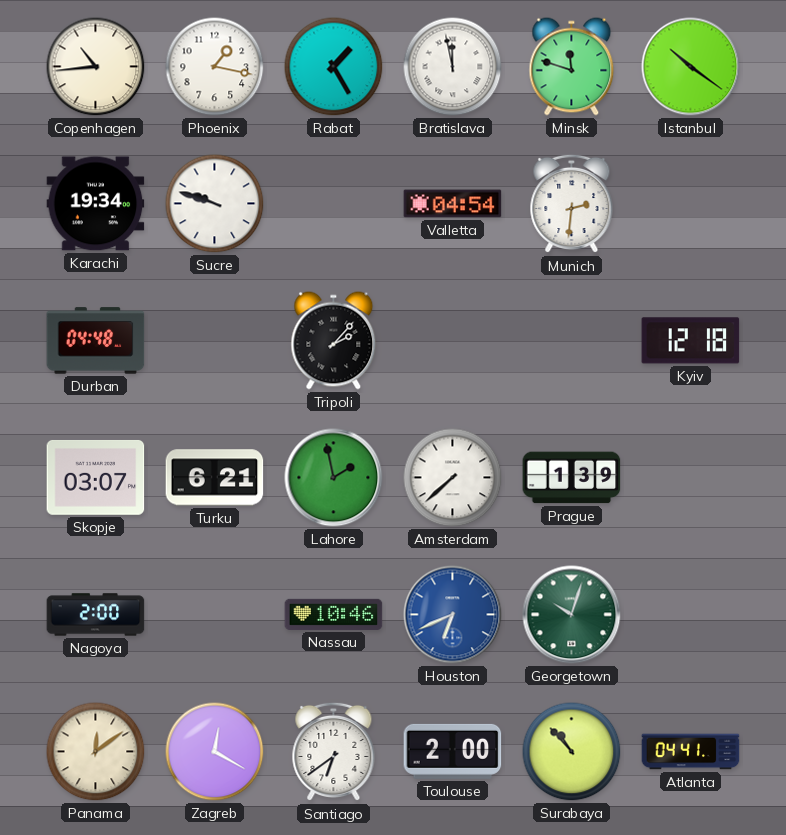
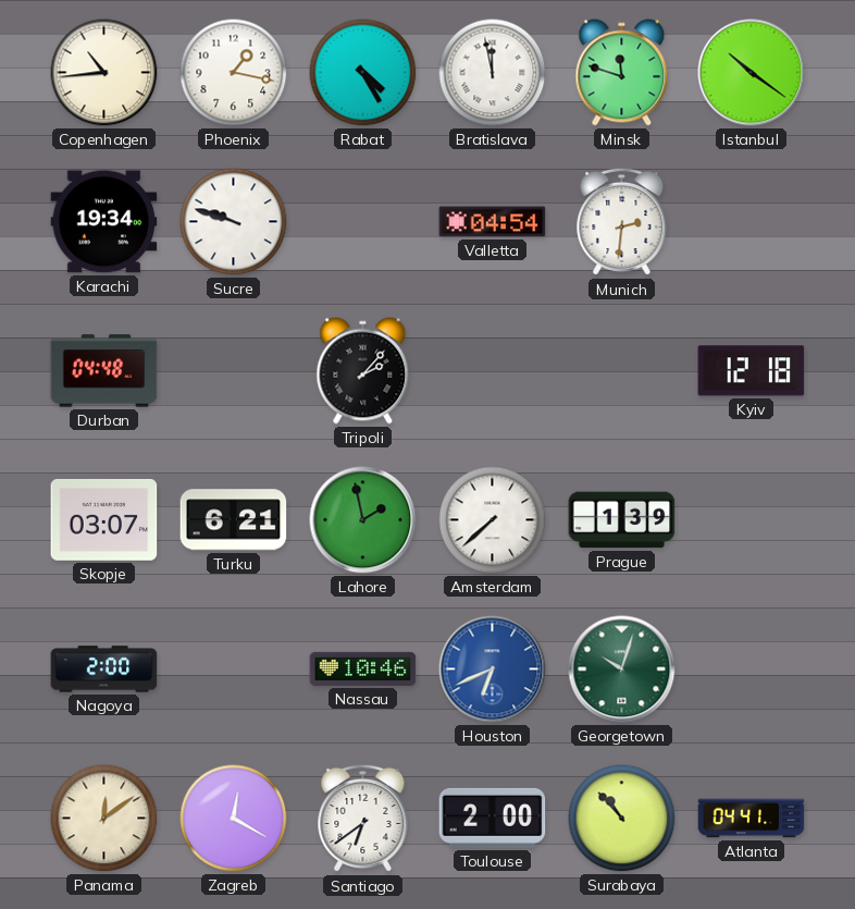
Rabat: 1:25 -> 4:25
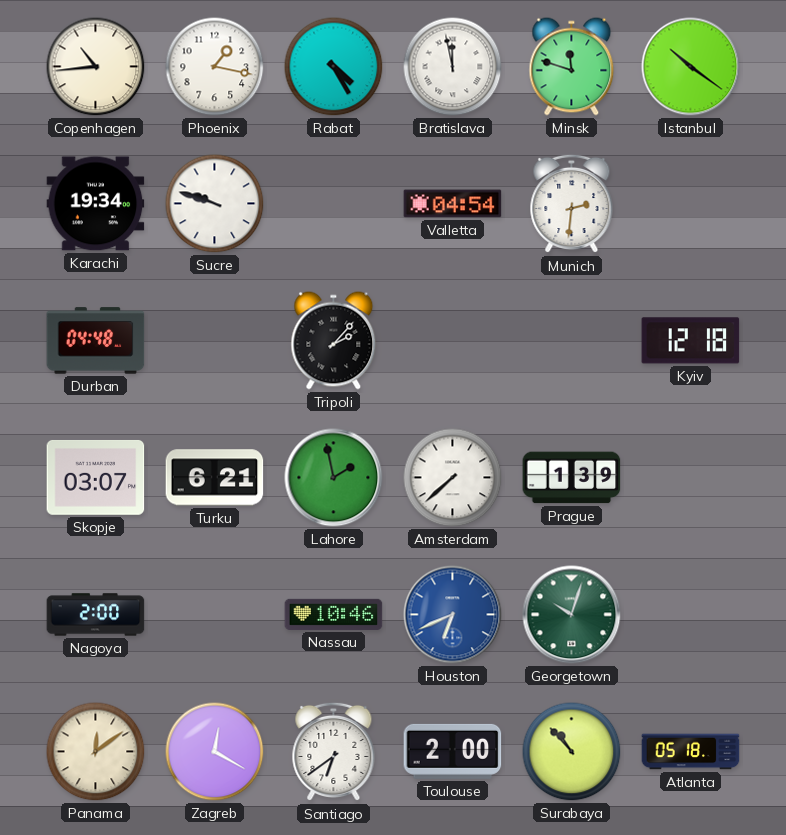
Atlanta: 04:41 -> 05:18
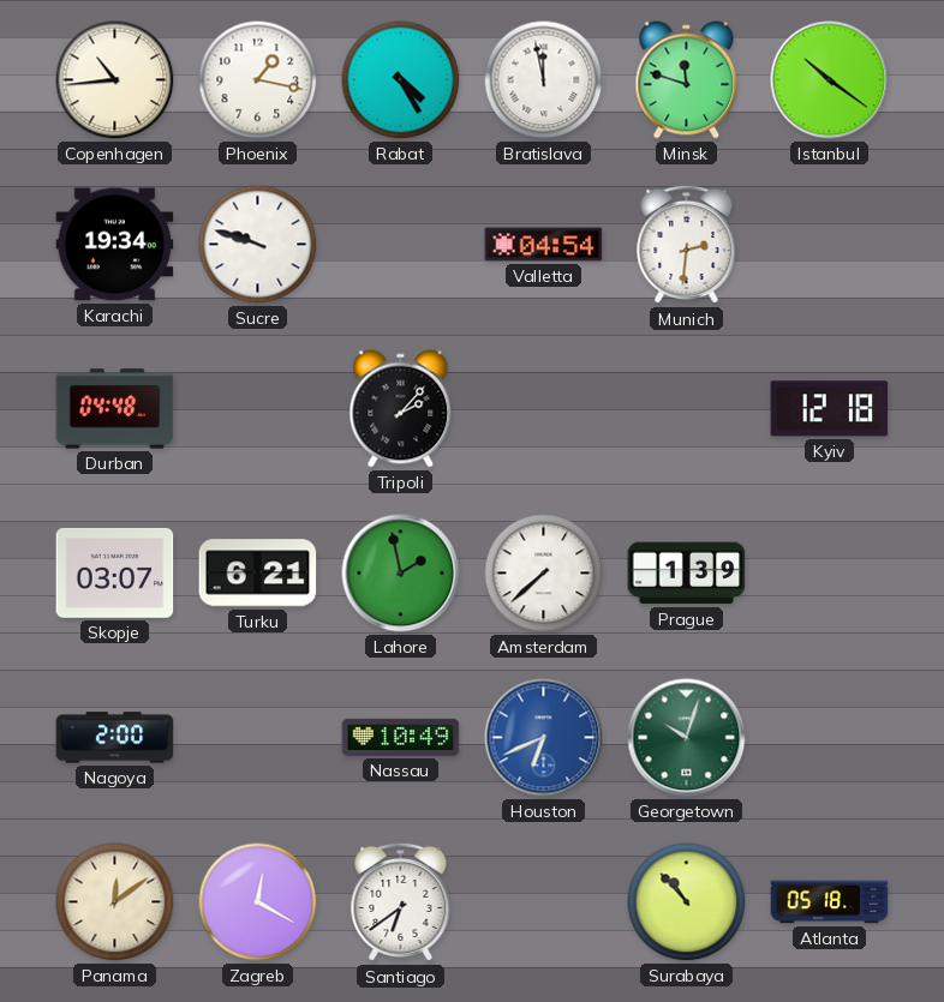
Nassau: 10:46 -> 10:49
Toulouse: 2:00 -> none
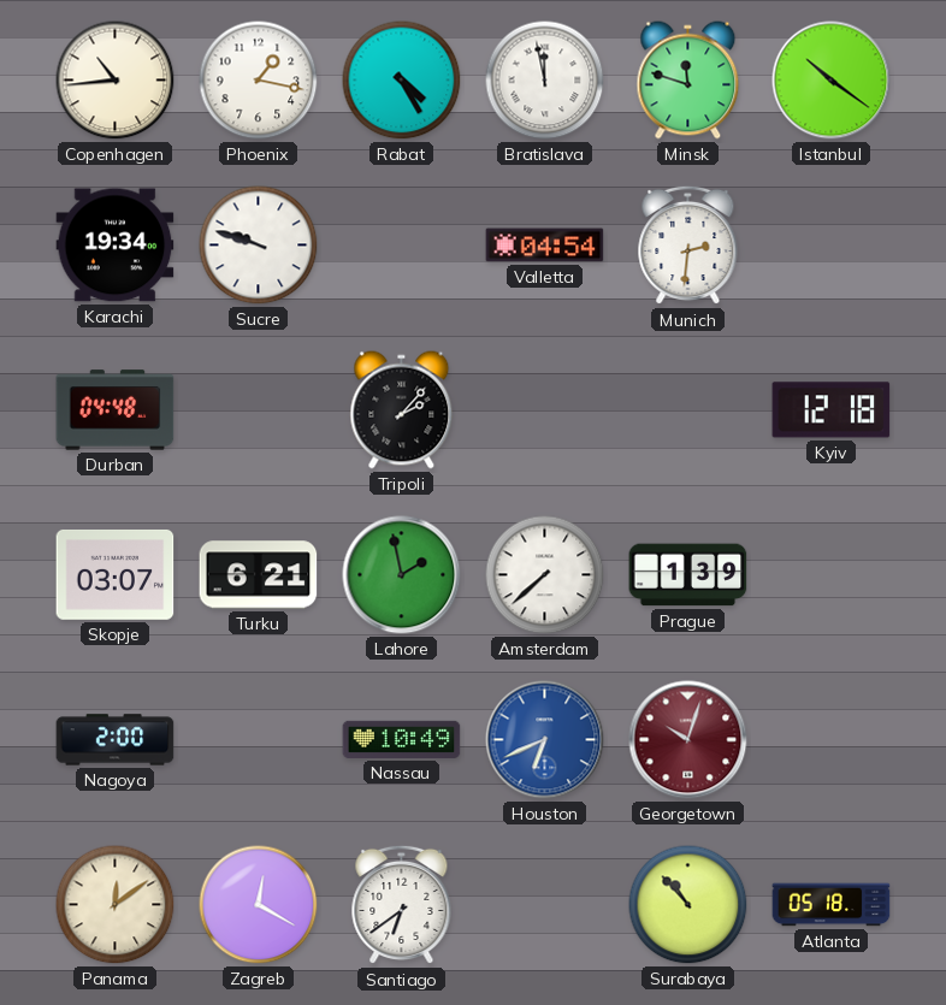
Georgetown dial: green -> burgundy
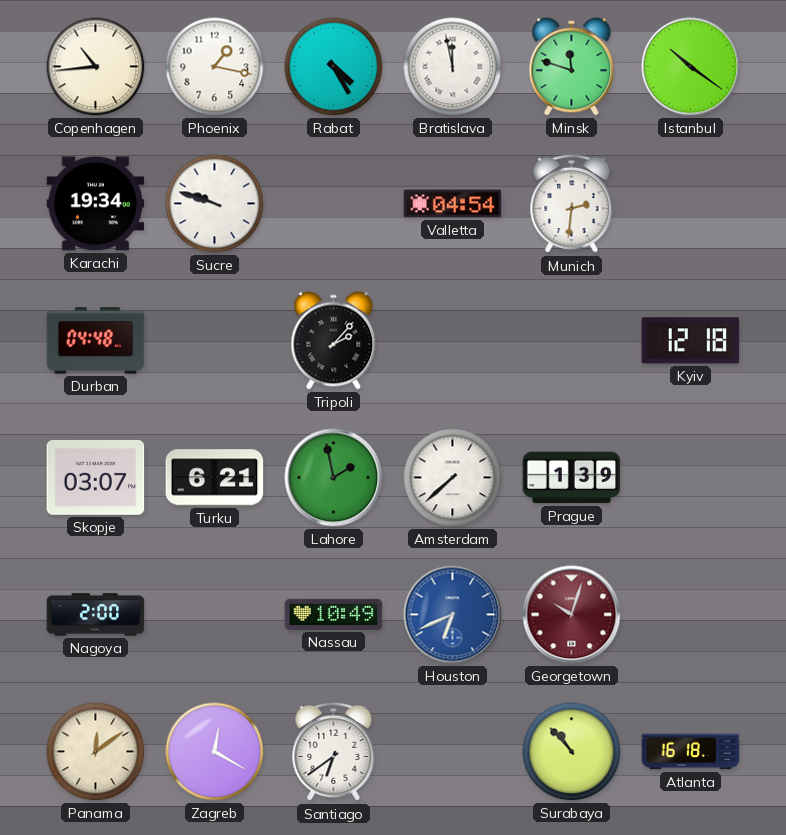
Atlanta: 05:18 -> 16:18
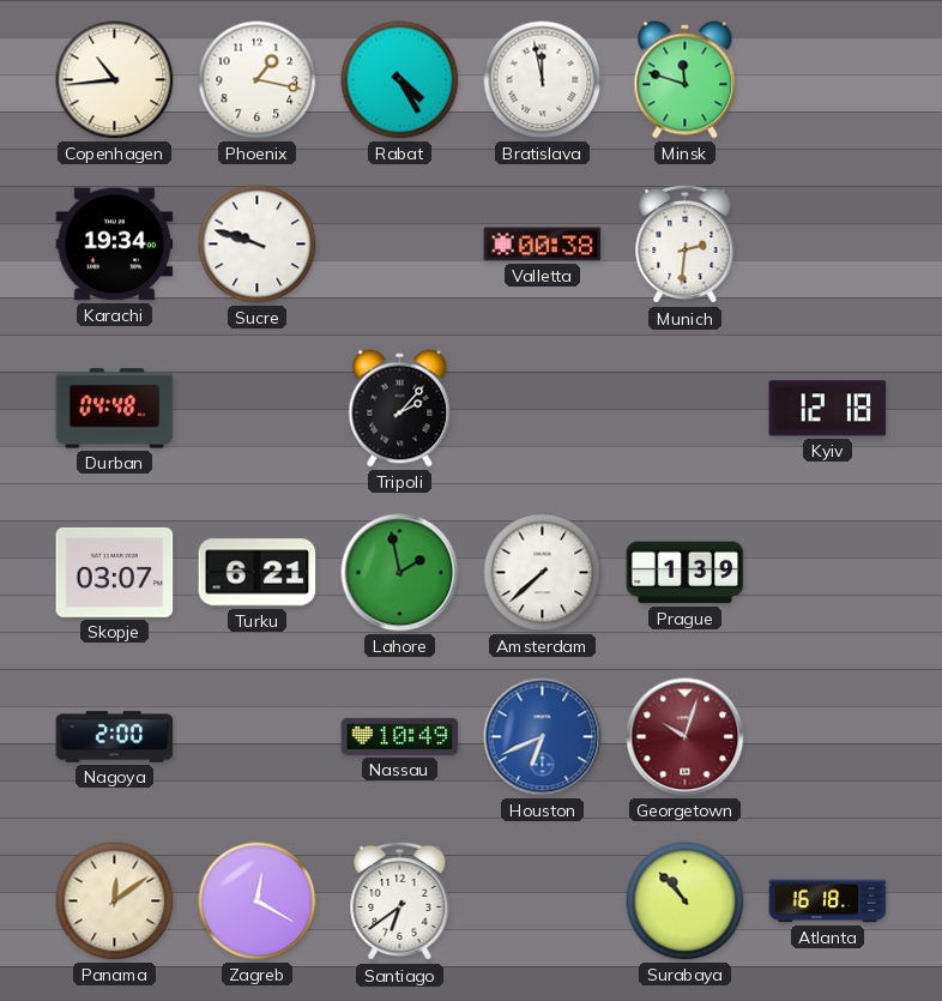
Istanbul: 10:21 -> none
Valletta: 04:54 -> 00:38
